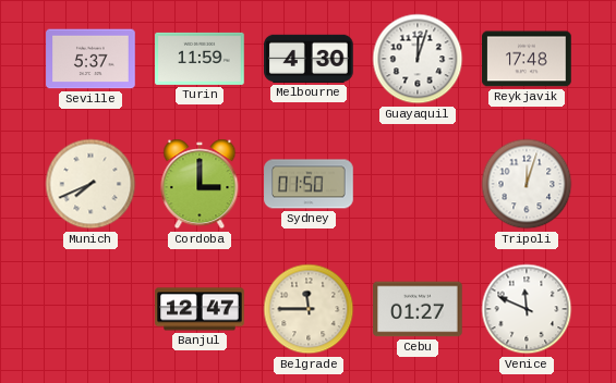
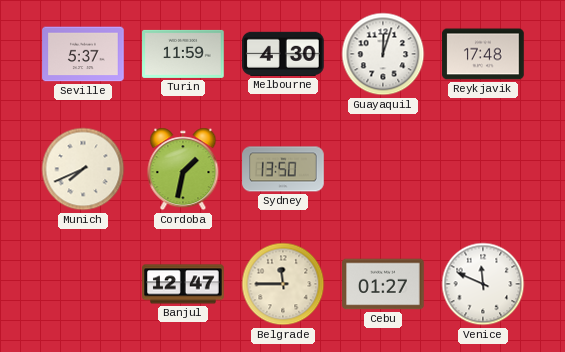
Cordoba: 3:00 -> 1:32
Sydney: 01:50 -> 13:50
Tripoli: 12:03 -> none
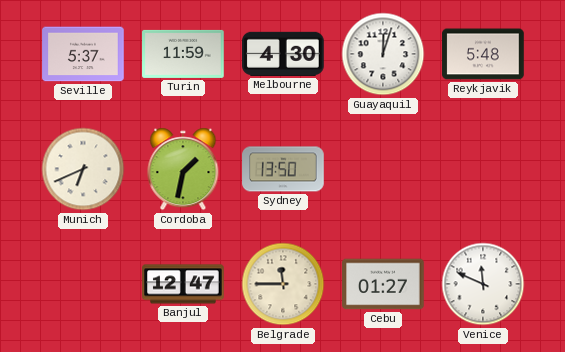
Reykjavik: 17:48 -> 5:48
Munich: 7:41 -> 6:41
